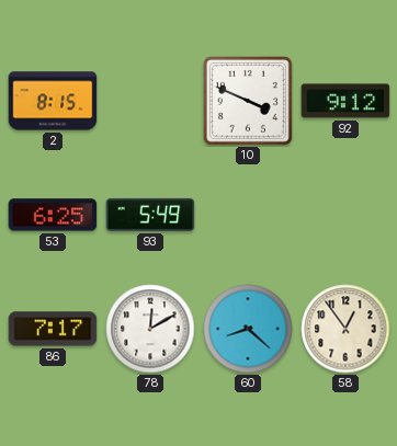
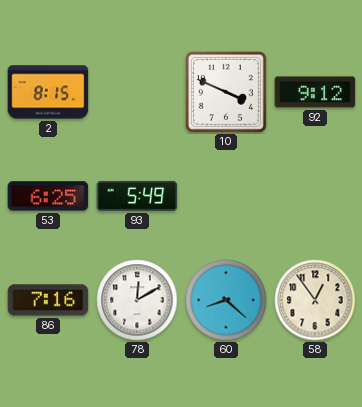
86: 7:17 -> 7:16
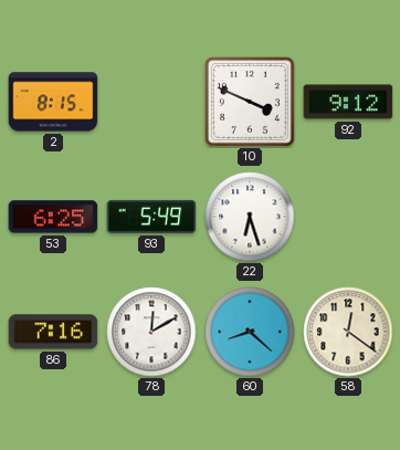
22: none -> 6:27
58: 12:54 -> 12:21
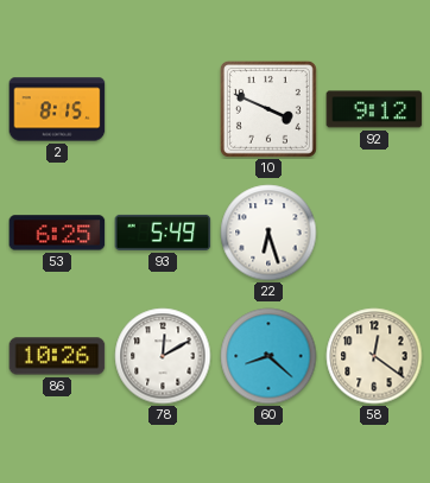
86: 7:16 -> 10:26
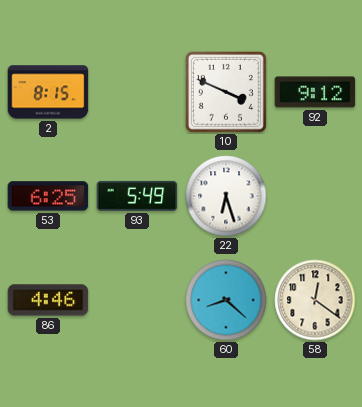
86: 10:26 -> 4:46
78: 12:10 -> none
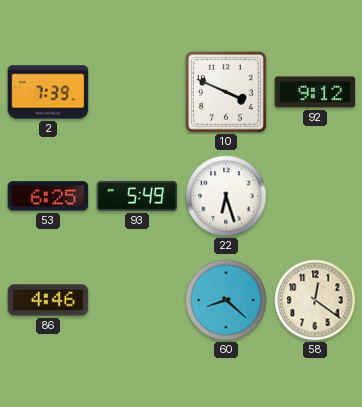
2: 8:15 -> 7:39
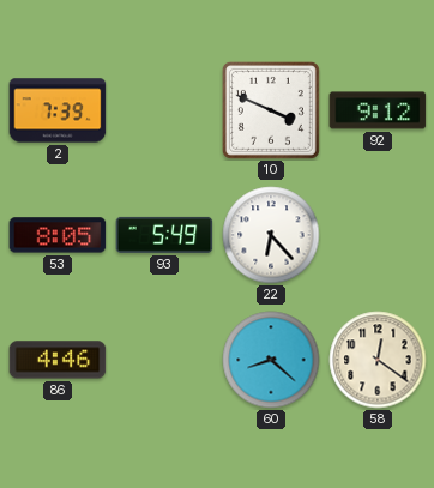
53: 6:25 -> 8:05
22: 6:27 -> 6:23
